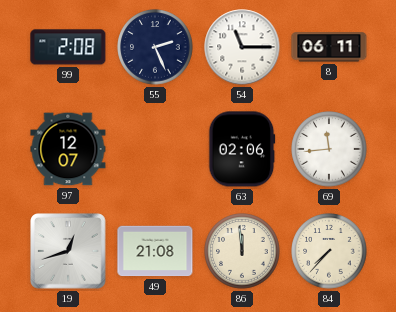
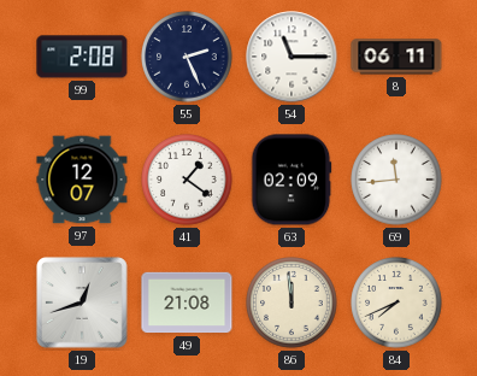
41: none -> 1:21
63: 02:06 -> 02:09
84: 7:37 -> 7:41
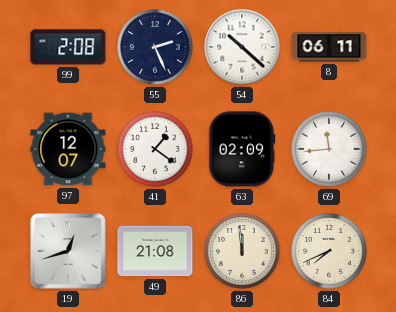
54: 11:15 -> 10:22
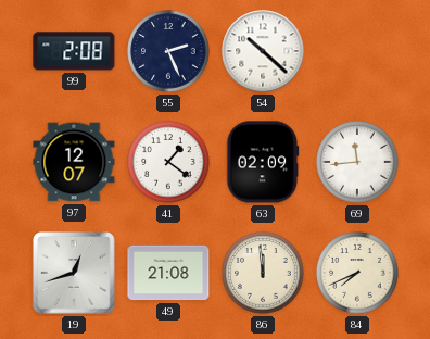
8: 06:11 -> none
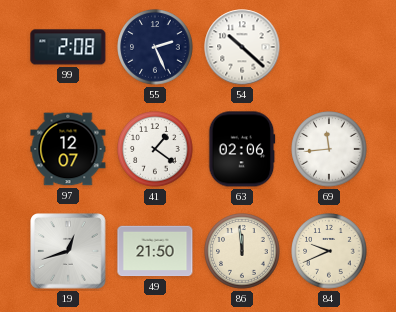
63: 02:09 -> 02:06
49: 21:08 -> 21:50
84: 7:41 -> 9:41
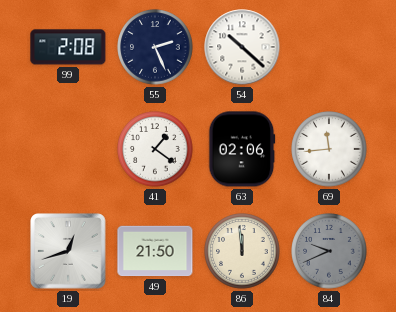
97: 12:07 -> none
84 dial: cream -> grey
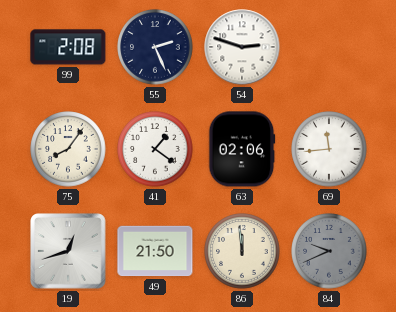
54: 10:22 -> 2:48
75: none -> 8:06
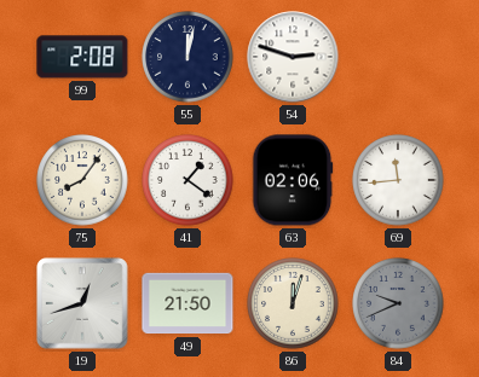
55: 2:26 -> 12:02
86: 11:59 -> 12:03
